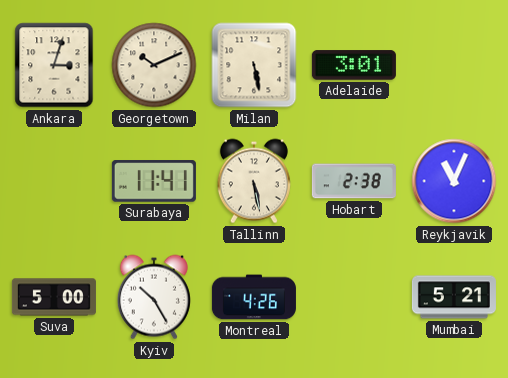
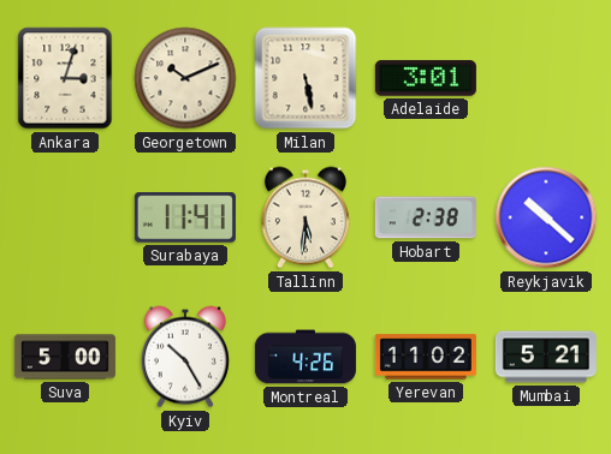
Tallinn: 5:28 -> 5:31
Reykjavik: 11:04 -> 10:22
Yerevan: none -> 11:02
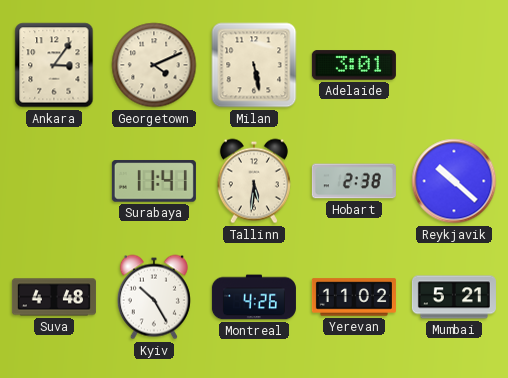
Ankara: 3:03 -> 3:06
Georgetown: 10:11 -> 4:11
Suva: 5:00 -> 4:48
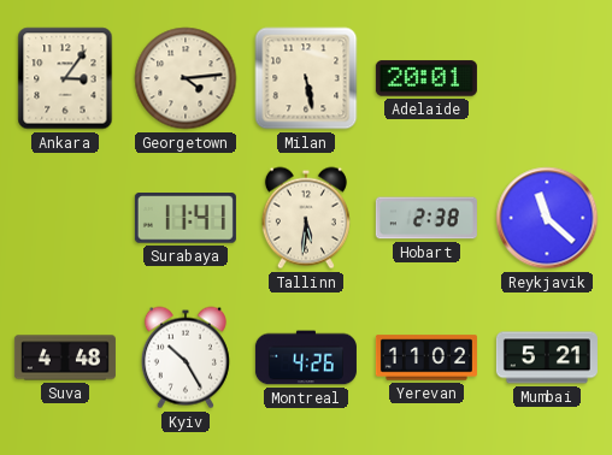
Georgetown: 4:11 -> 4:14
Adelaide: 3:01 -> 20:01
Reykjavik: 10:22 -> 11:22
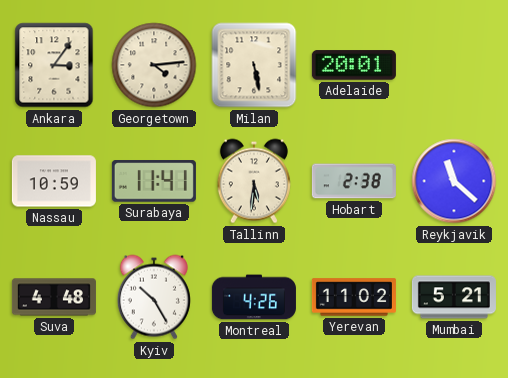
Nassau: none -> 10:59
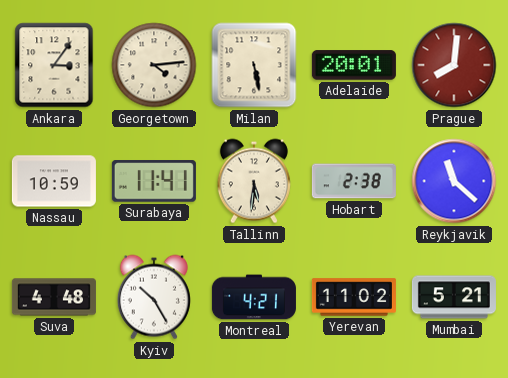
Prague: none -> 8:01
Montreal: 4:26 -> 4:21
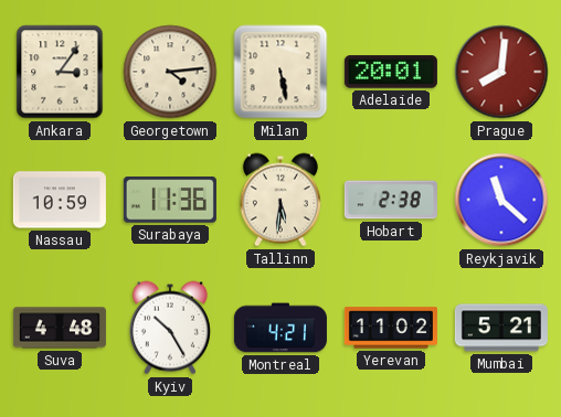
Surabaya: 11:41 -> 11:36
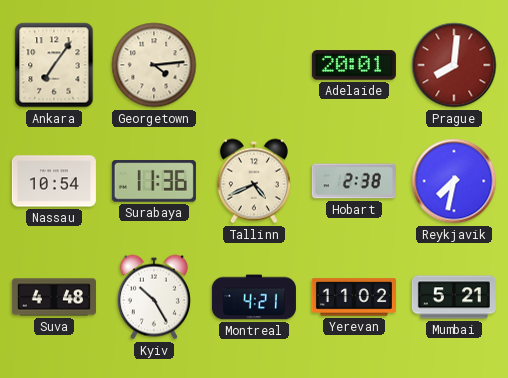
Ankara: 3:06 -> 7:06
Milan: 5:28 -> none
Nassau: 10:59 -> 10:54
Tallinn: 5:31 -> 4:41
Reykjavik: 11:22 -> 7:32
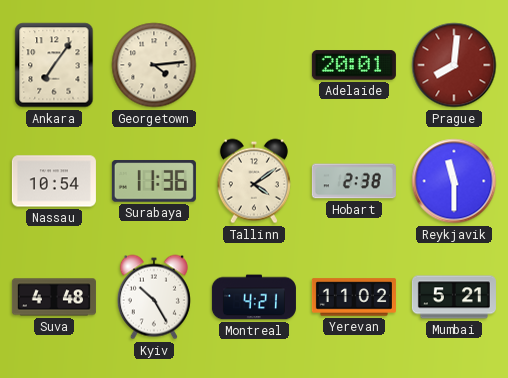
Tallinn: 4:41 -> 4:09
Reykjavik: 7:32 -> 11:30
